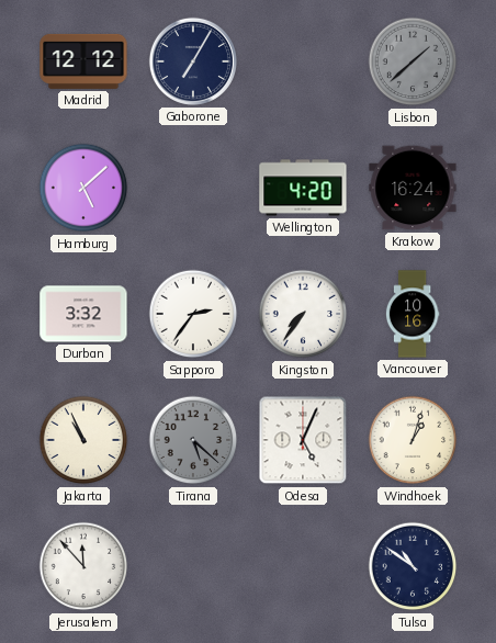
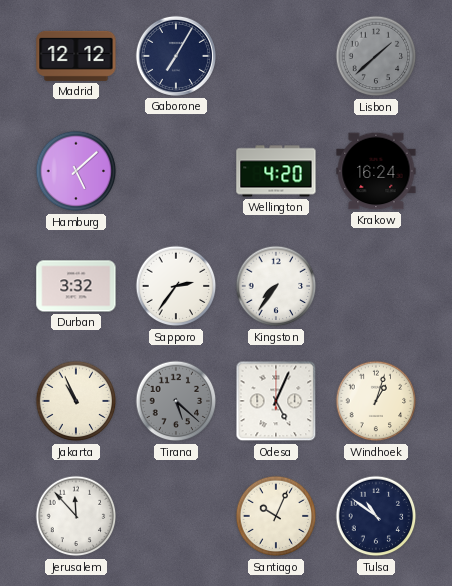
Vancouver: 10:16 -> none
Santiago: none -> 10:04
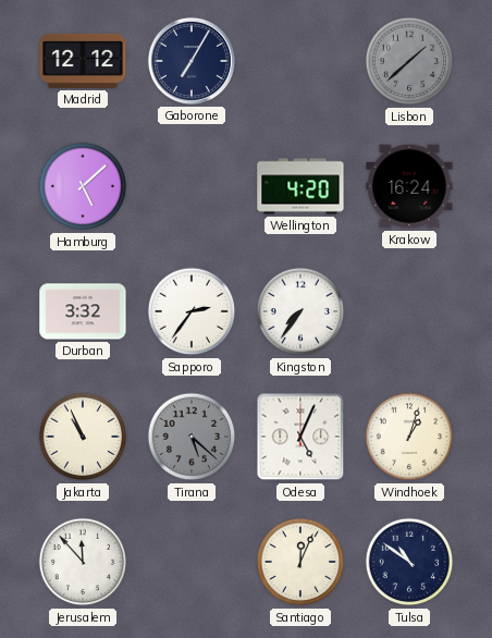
Santiago: 10:04 -> 12:04
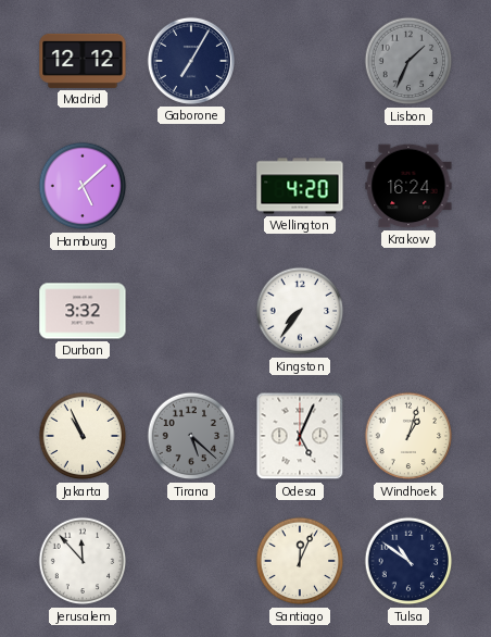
Lisbon: 1:38 -> 1:34
Sapporo: 2:36 -> none
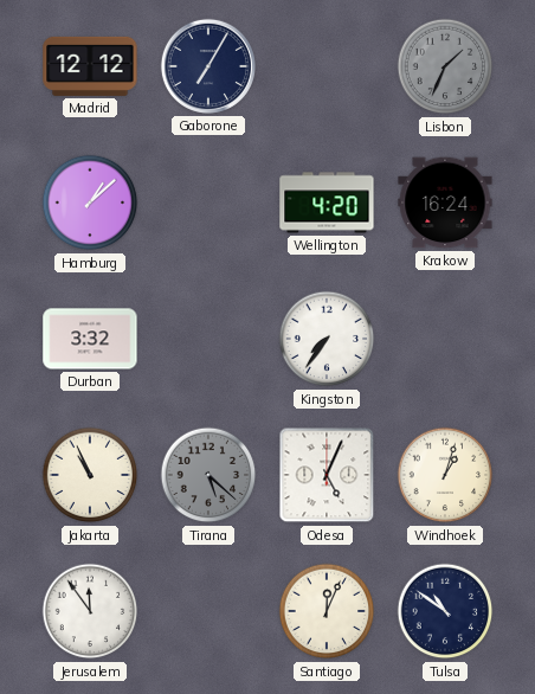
Hamburg: 5:08 -> 1:08
Jerusalem: 11:53 -> 11:54
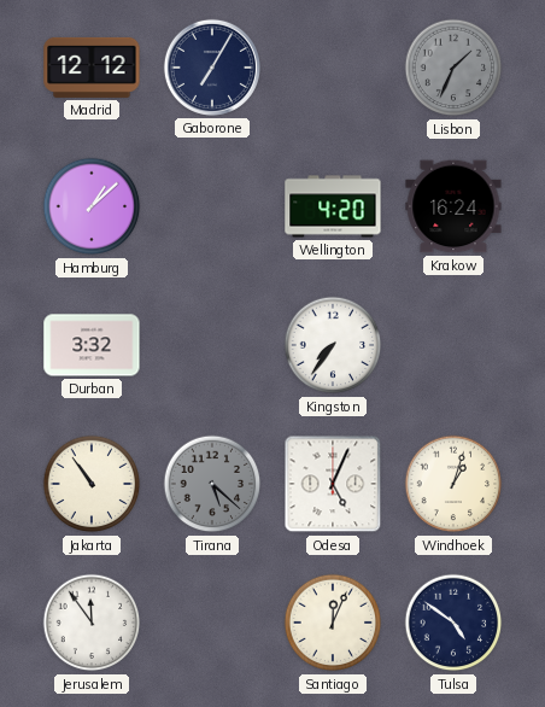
Jakarta: 10:56 -> 10:54
Tulsa: 10:51 -> 4:51
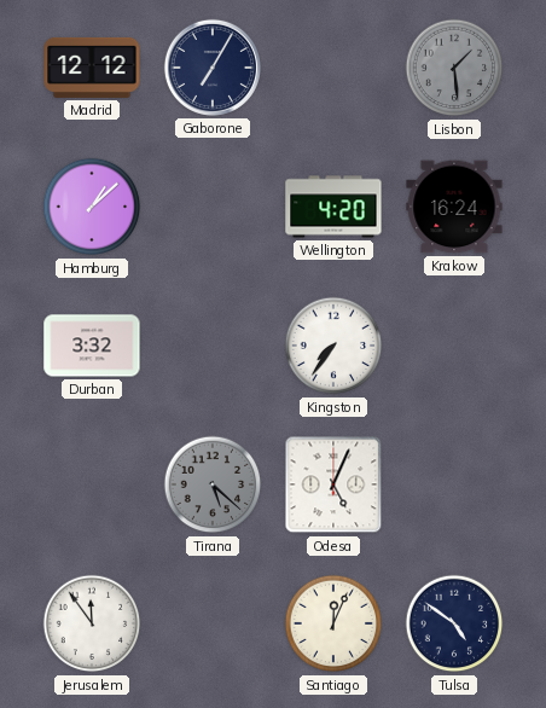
Lisbon: 1:34 -> 1:29
Jakarta: 10:54 -> none
Windhoek: 1:03 -> none
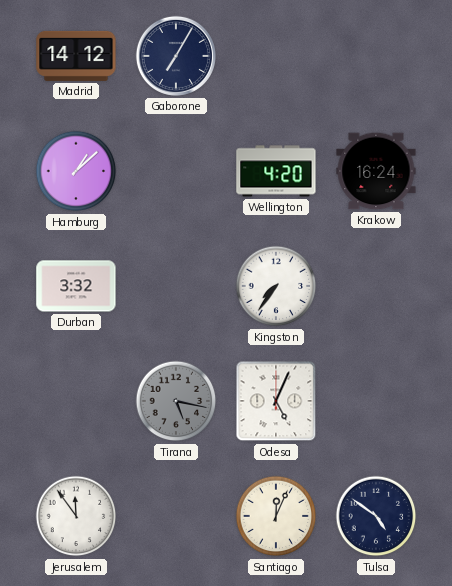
Madrid: 12:12 -> 14:12
Lisbon: 1:29 -> none
Tirana: 5:22 -> 5:17
